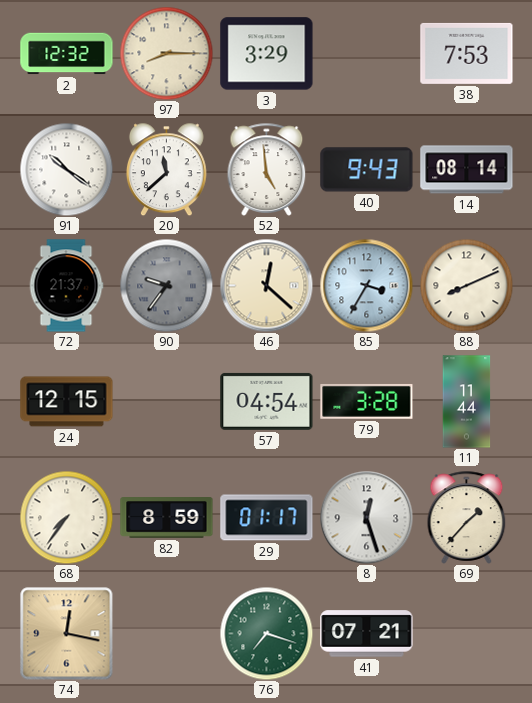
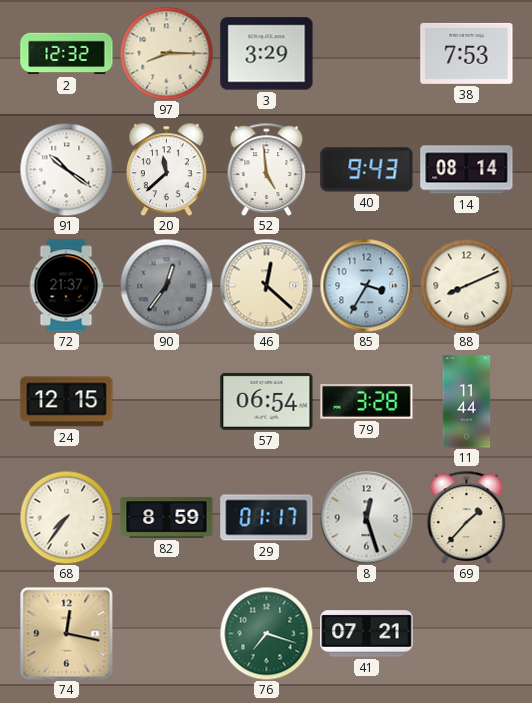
90: 9:36 -> 12:36
57: 04:54 -> 06:54
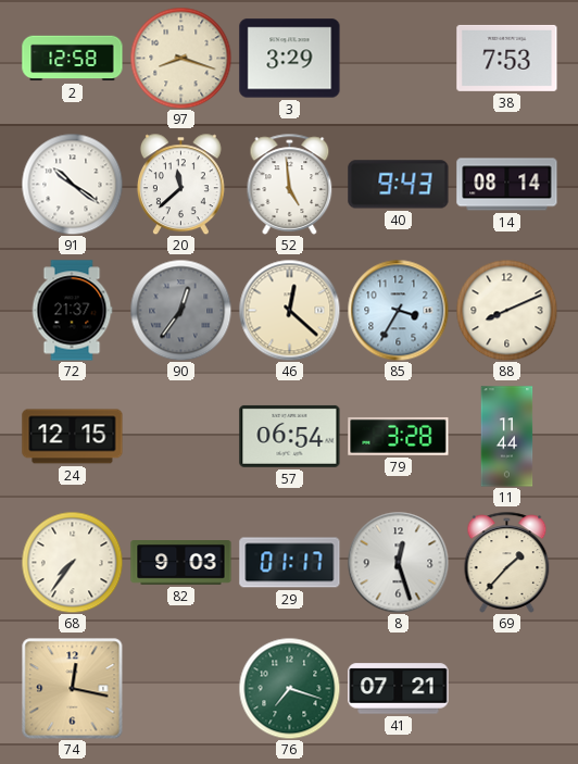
2: 12:32 -> 12:58
97: 8:15 -> 8:18
82: 8:59 -> 9:03
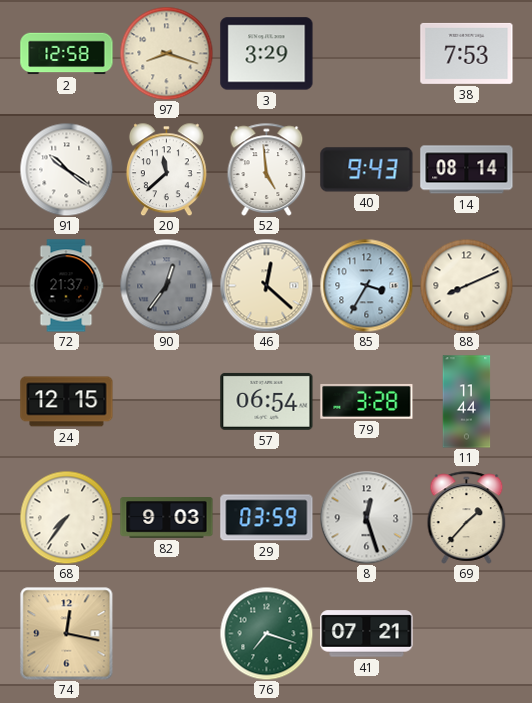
29: 01:17 -> 03:59
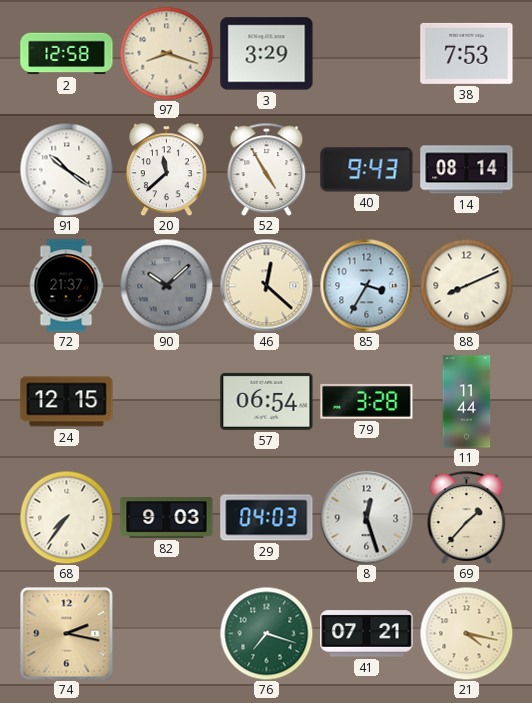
52: 4:59 -> 4:55
90: 12:36 -> 10:08
29: 03:59 -> 04:03
74: 12:17 -> 2:17
21: none -> 4:17
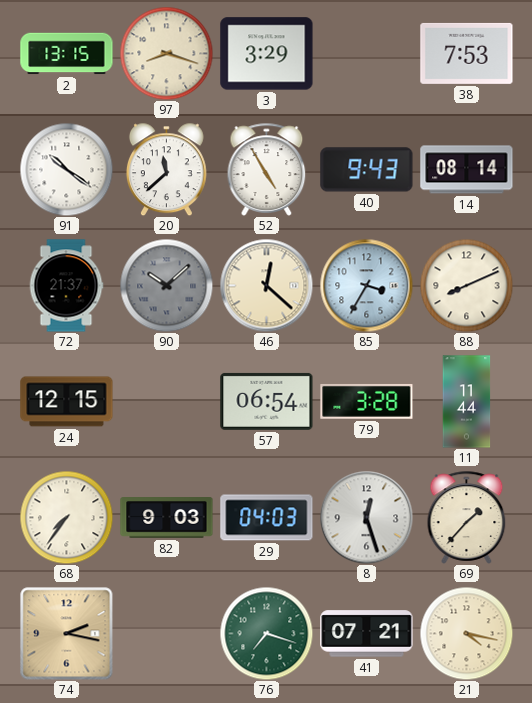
2: 12:58 -> 13:15
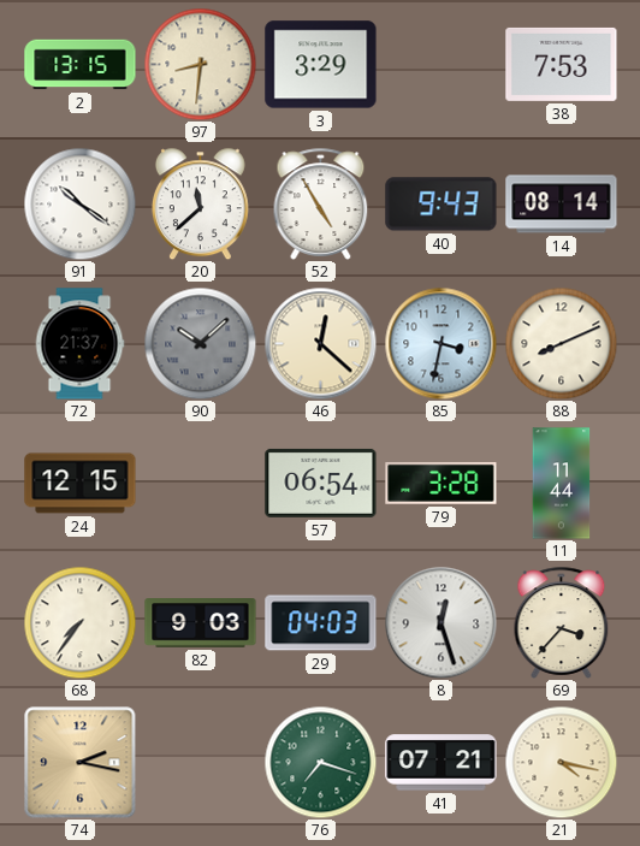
97: 8:18 -> 8:31
85: 3:35 -> 3:32
69: 1:37 -> 3:37
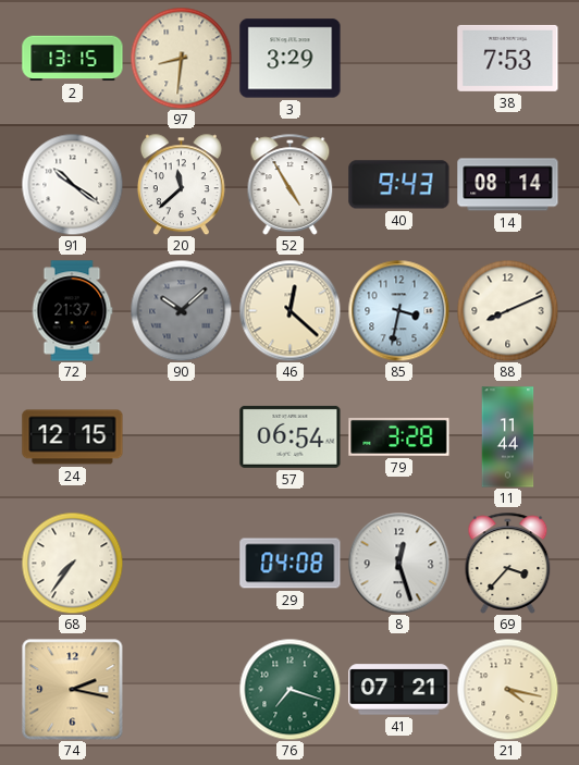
82: 9:03 -> none
29: 04:03 -> 04:08
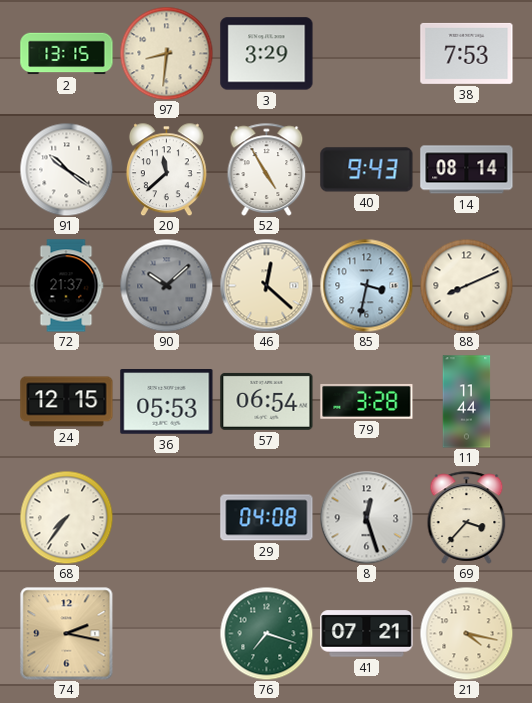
36: none -> 05:53
